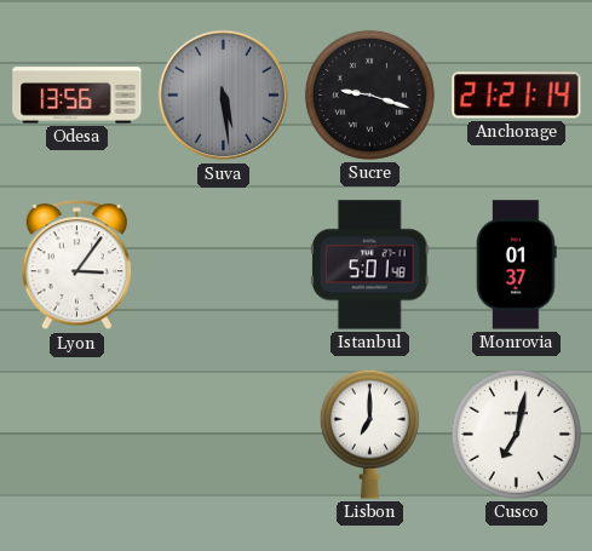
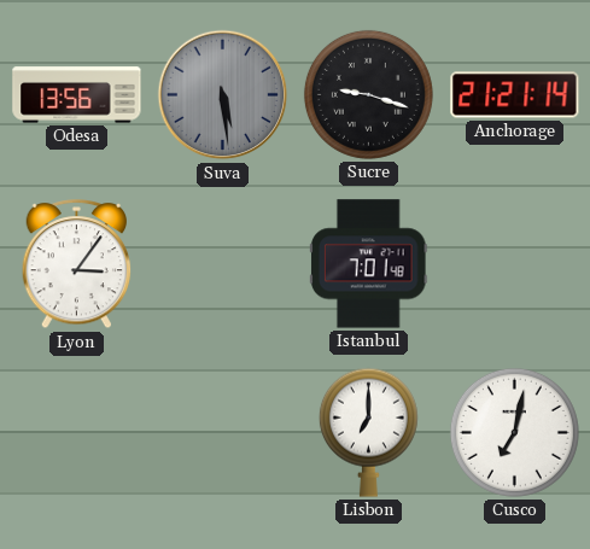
Istanbul: 5:01 -> 7:01
Monrovia: 01:37 -> none
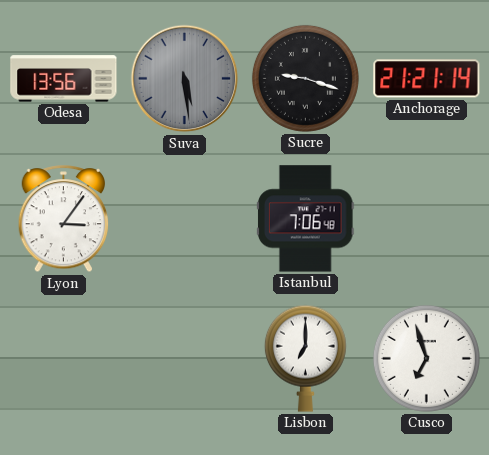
Istanbul: 7:01 -> 7:06
Cusco: 7:02 -> 6:57
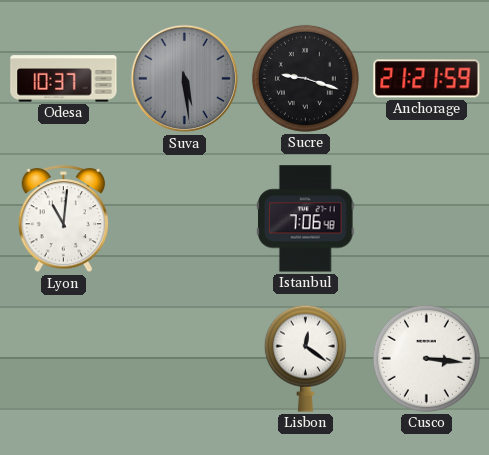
Odesa: 13:56 -> 10:37
Anchorage: 21:21:14 -> 21:21:59
Lyon: 3:06 -> 11:01
Lisbon: 7:00 -> 12:21
Cusco: 6:57 -> 3:16
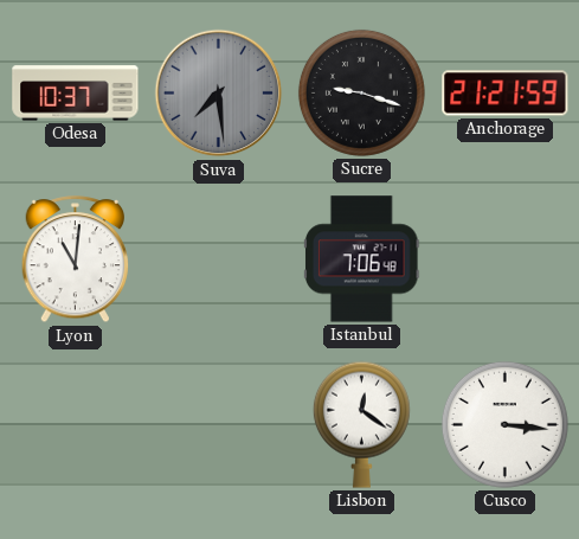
Suva: 5:29 -> 7:29
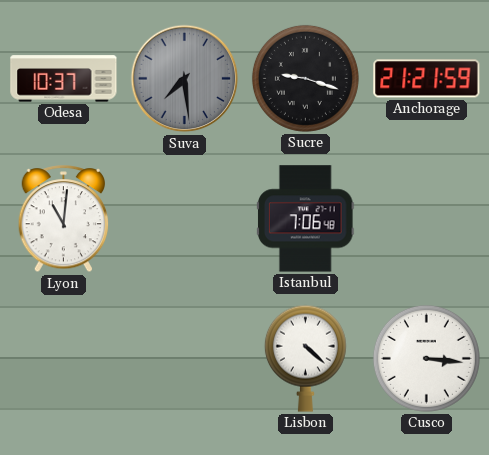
Lisbon: 12:21 -> 4:22
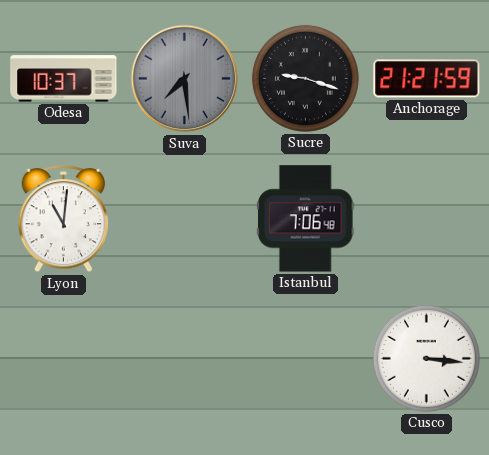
Lisbon: 4:22 -> none
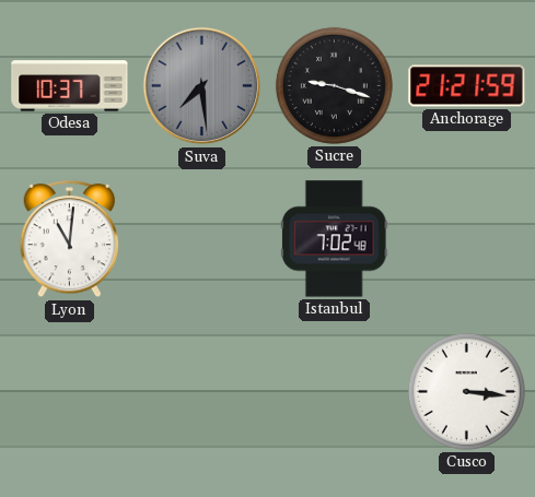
Istanbul: 7:06 -> 7:02
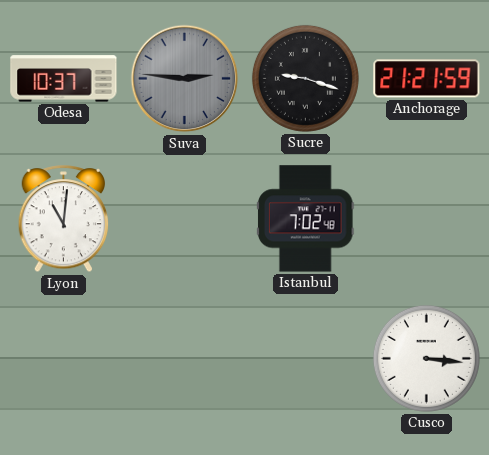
Suva: 7:29 -> 2:46
